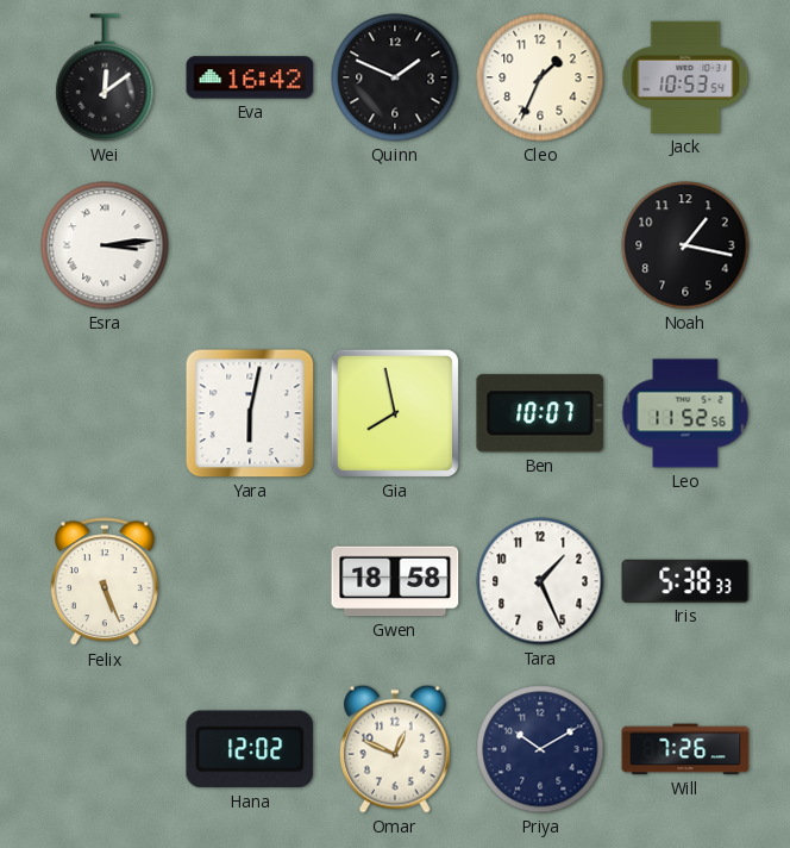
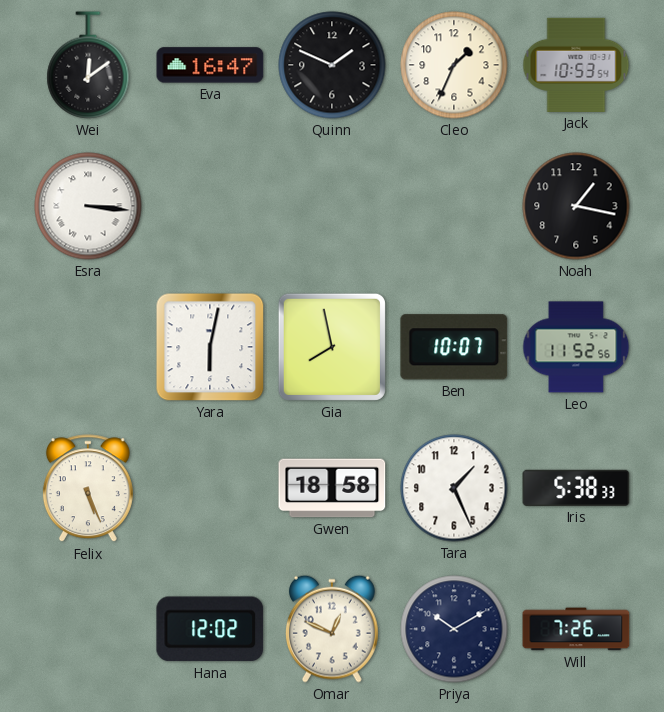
Eva: 16:42 -> 16:47
Esra: 3:14 -> 3:16
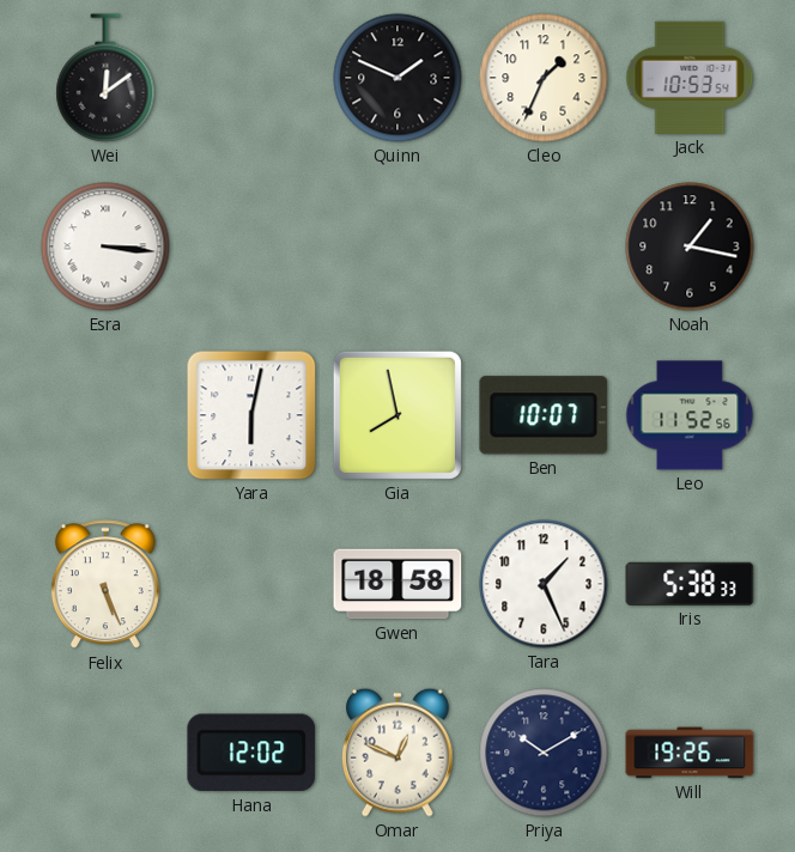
Eva: 16:47 -> none
Will: 7:26 -> 19:26
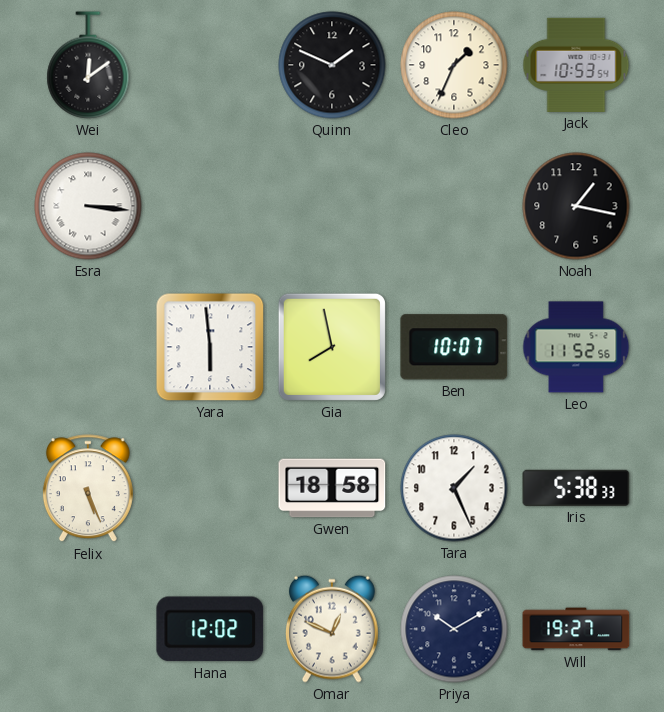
Yara: 6:02 -> 5:59
Will: 19:26 -> 19:27
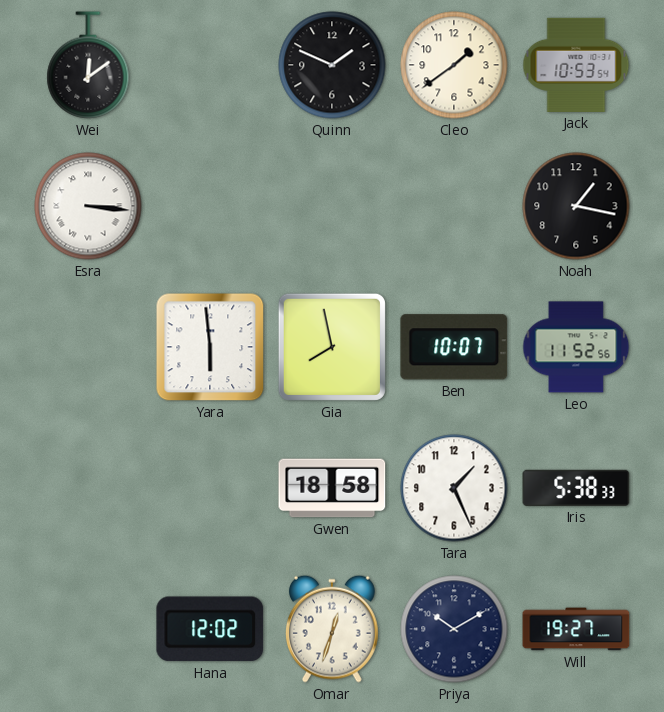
Cleo: 1:34 -> 1:39
Felix: 5:26 -> none
Omar: 12:49 -> 12:33
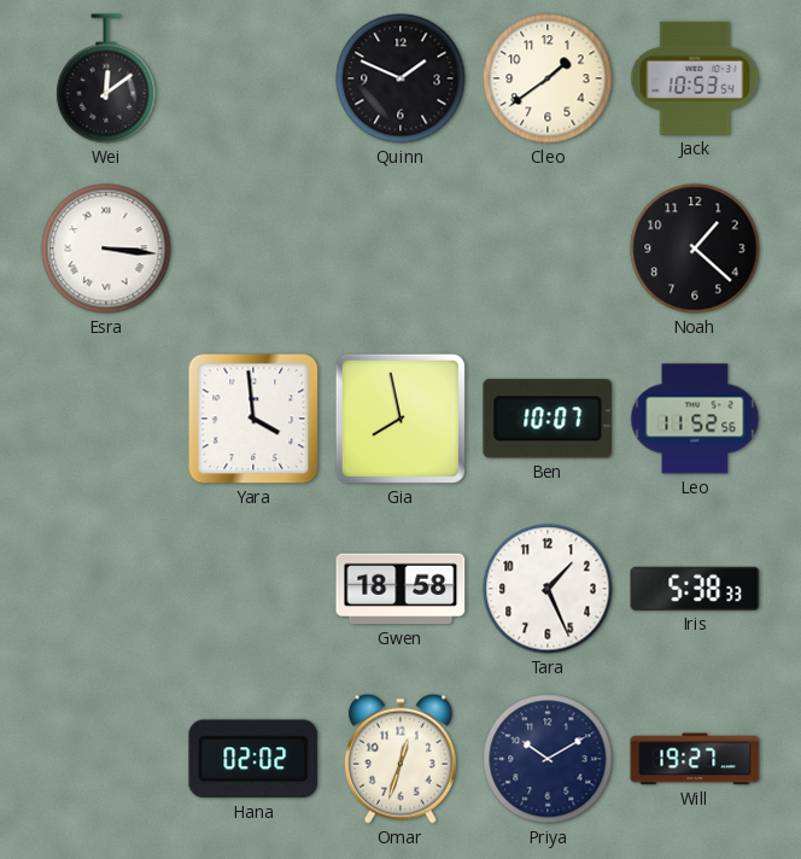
Noah: 1:17 -> 1:22
Yara: 5:59 -> 3:59
Hana: 12:02 -> 02:02
